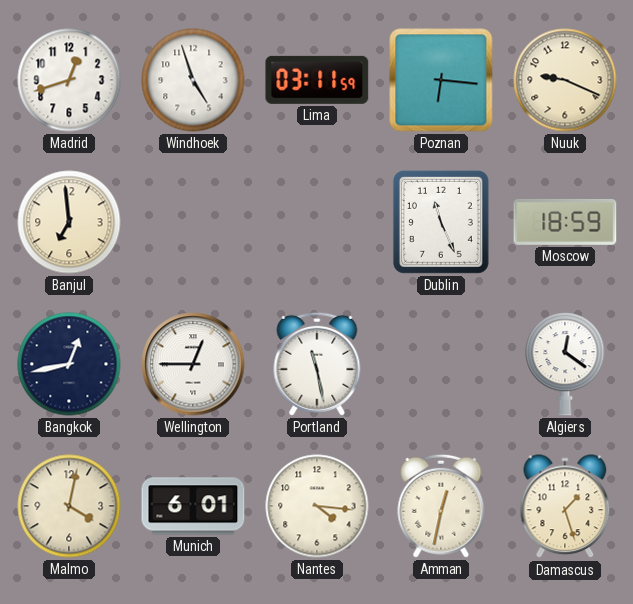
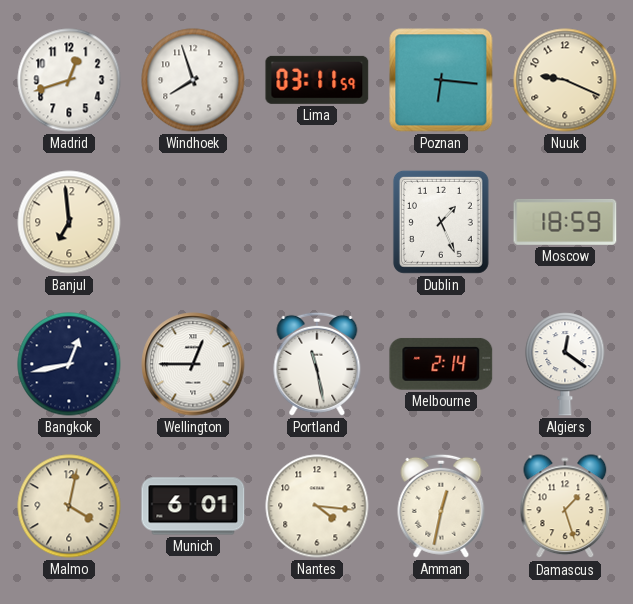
Windhoek: 4:57 -> 7:57
Dublin: 11:26 -> 1:26
Melbourne: none -> 2:14
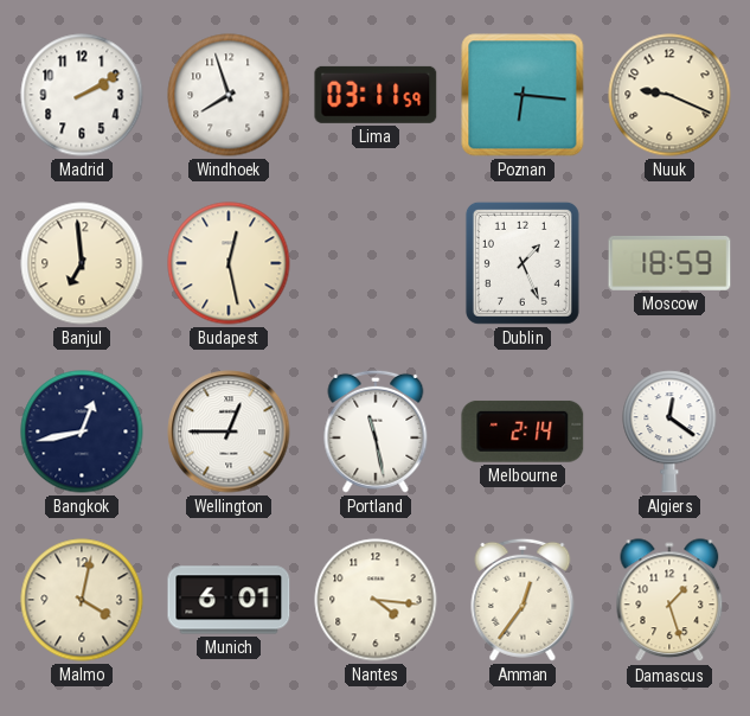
Madrid: 12:42 -> 2:10
Budapest: none -> 12:28
Amman: 12:32 -> 12:36
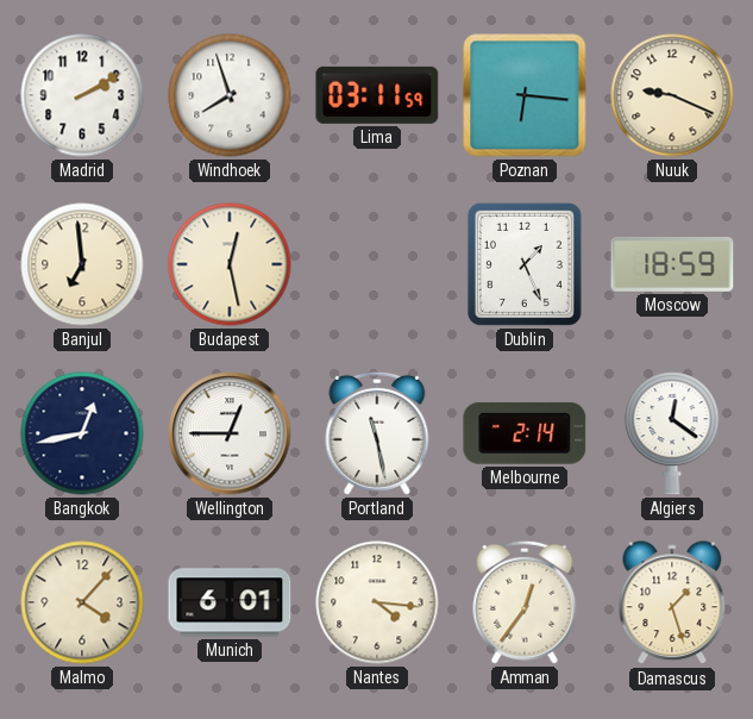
Malmo: 4:02 -> 4:07
